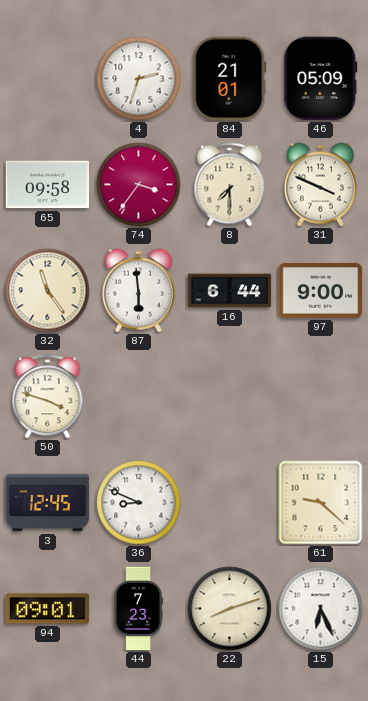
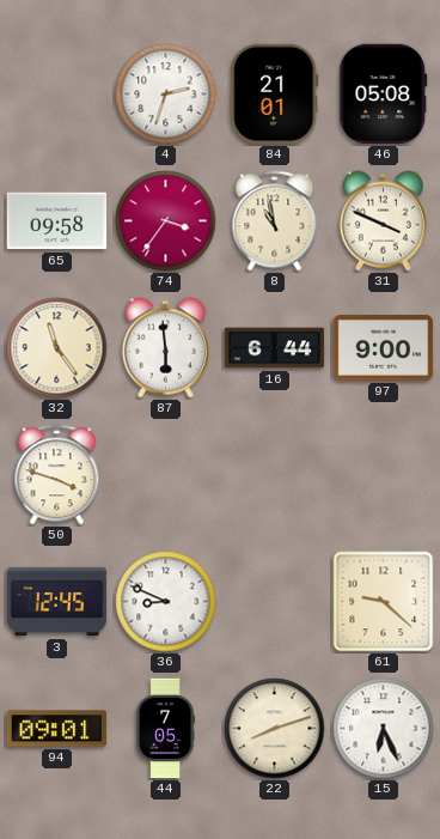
46: 05:09 -> 05:08
8: 7:30 -> 10:58
44: 7:23 -> 7:05
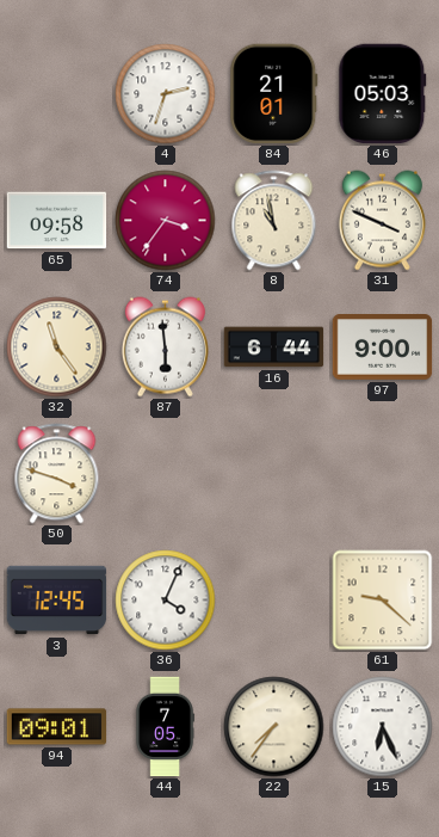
46: 05:08 -> 05:03
36: 8:49 -> 4:04
22: 8:12 -> 7:36
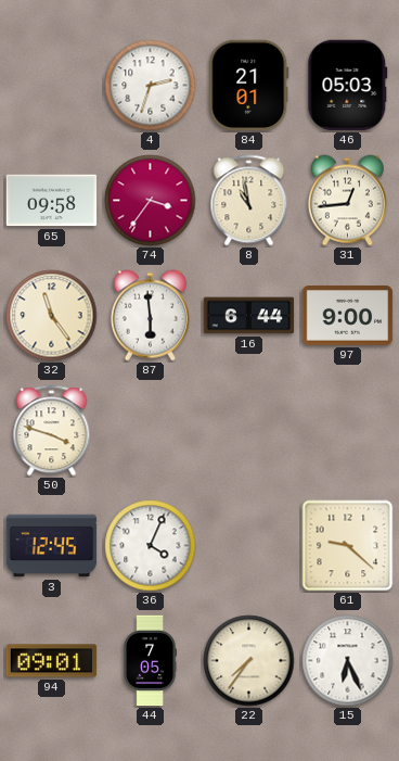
31: 3:49 -> 12:44
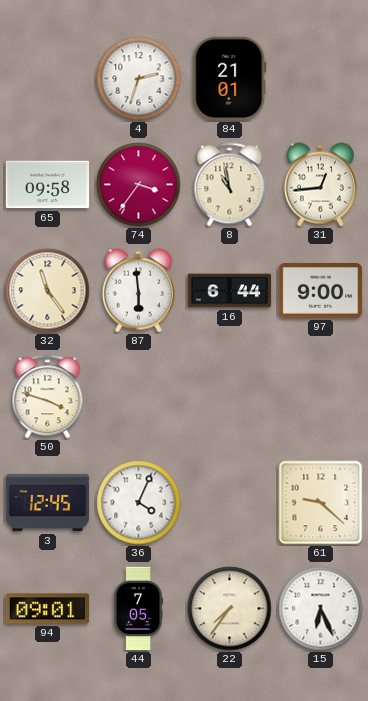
46: 05:03 -> none
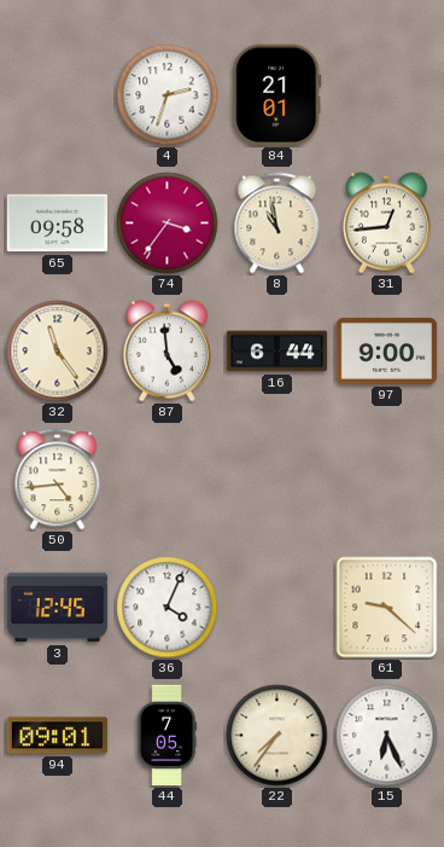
87: 5:59 -> 4:59
50: 3:48 -> 4:44
